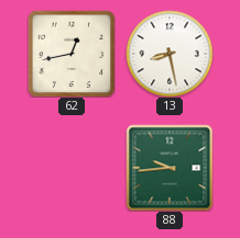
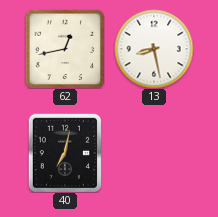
40: none -> 7:02
88: 9:44 -> none
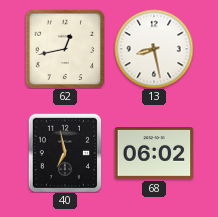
40: 7:02 -> 6:58
68: none -> 06:02
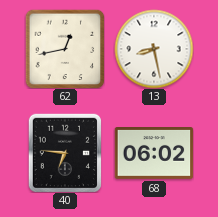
40: 6:58 -> 6:46
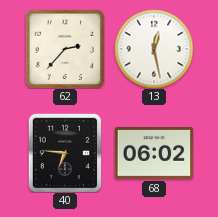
62: 12:43 -> 2:37
13: 8:28 -> 12:28
